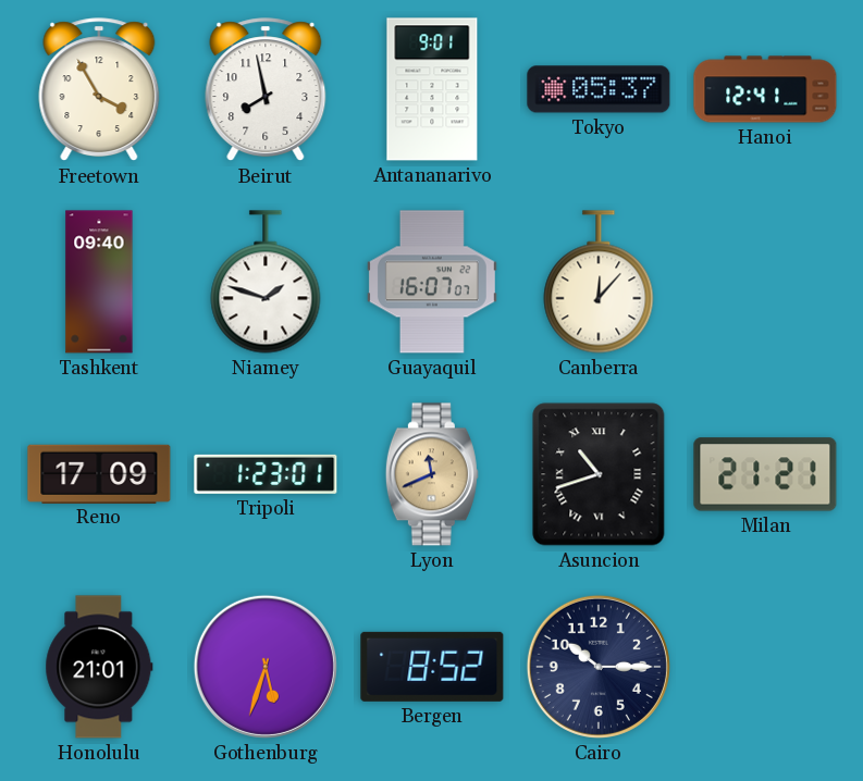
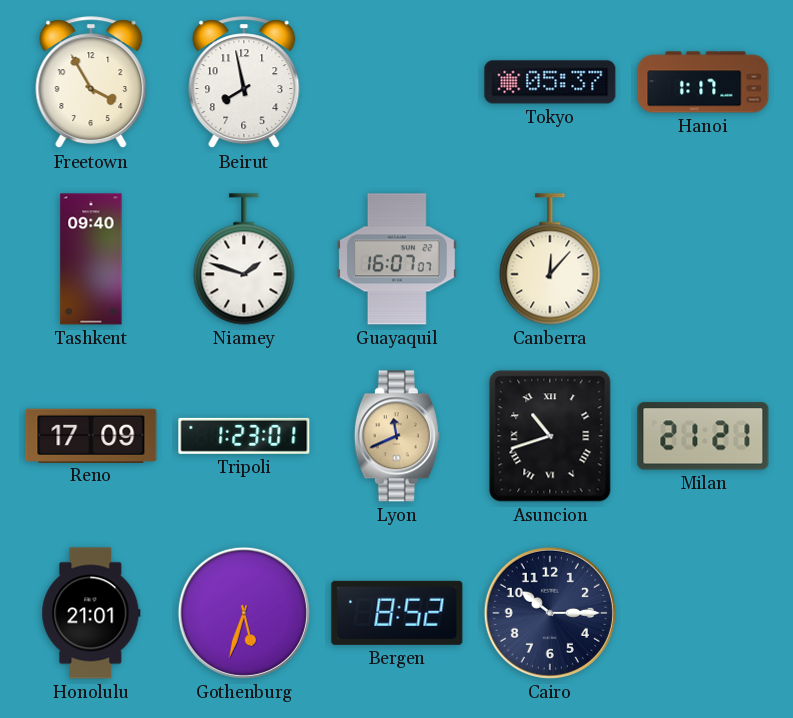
Antananarivo: 9:01 -> none
Hanoi: 12:41 -> 1:17
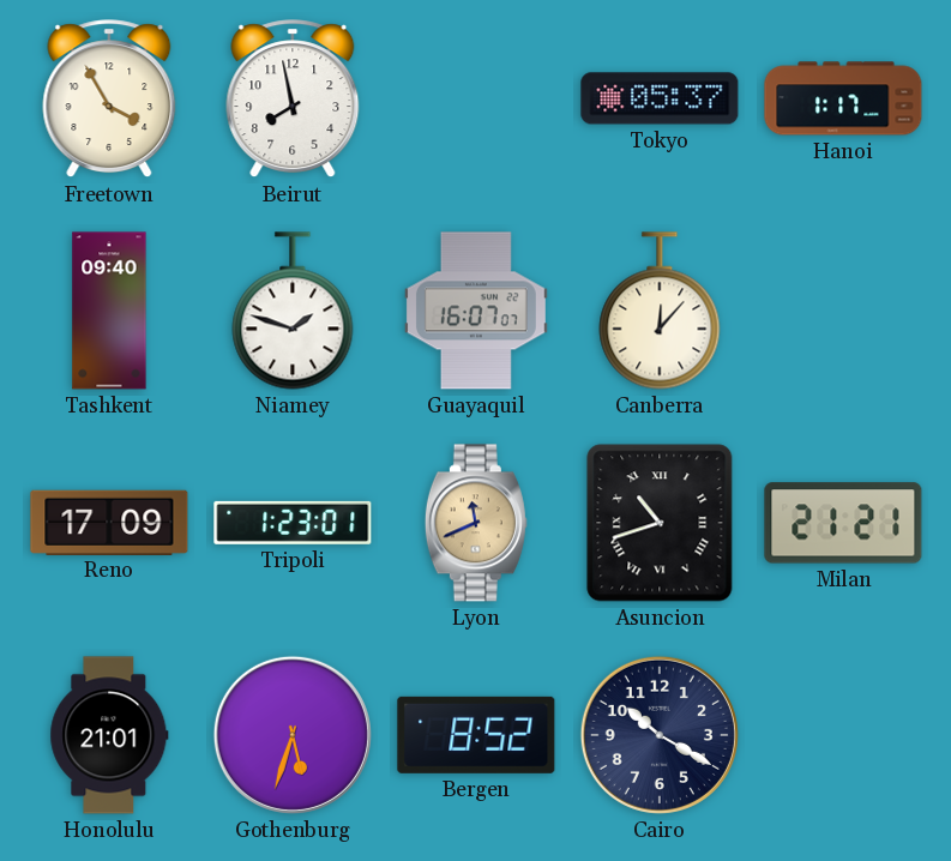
Cairo: 10:15 -> 10:20
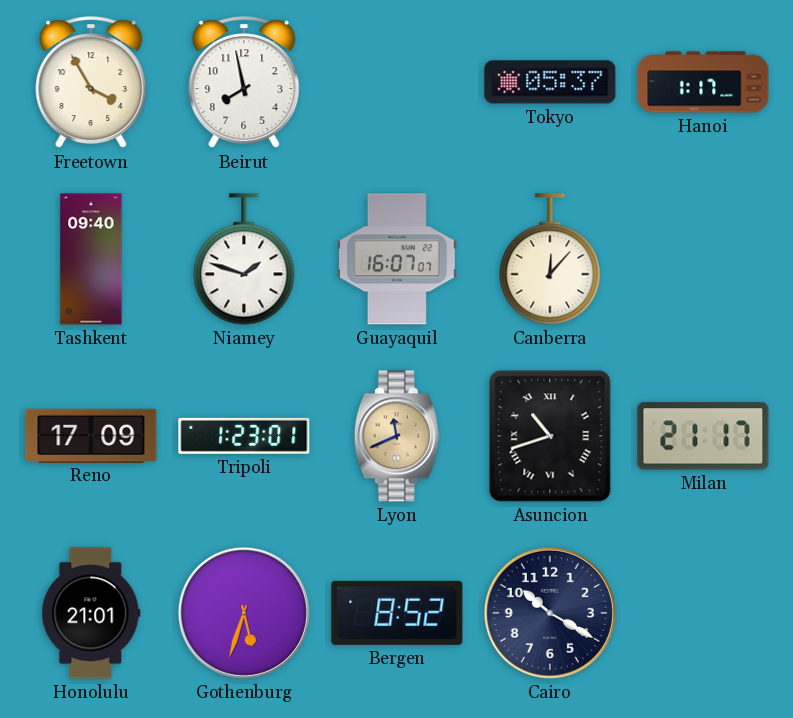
Milan: 21:21 -> 21:17
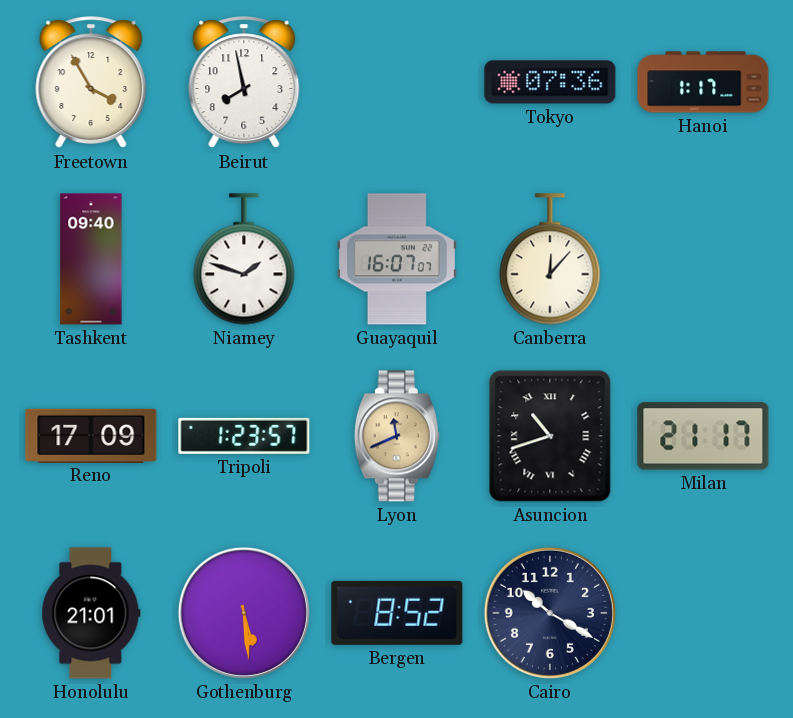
Tokyo: 05:37 -> 07:36
Tripoli: 1:23:01 -> 1:23:57
Gothenburg: 5:33 -> 5:29
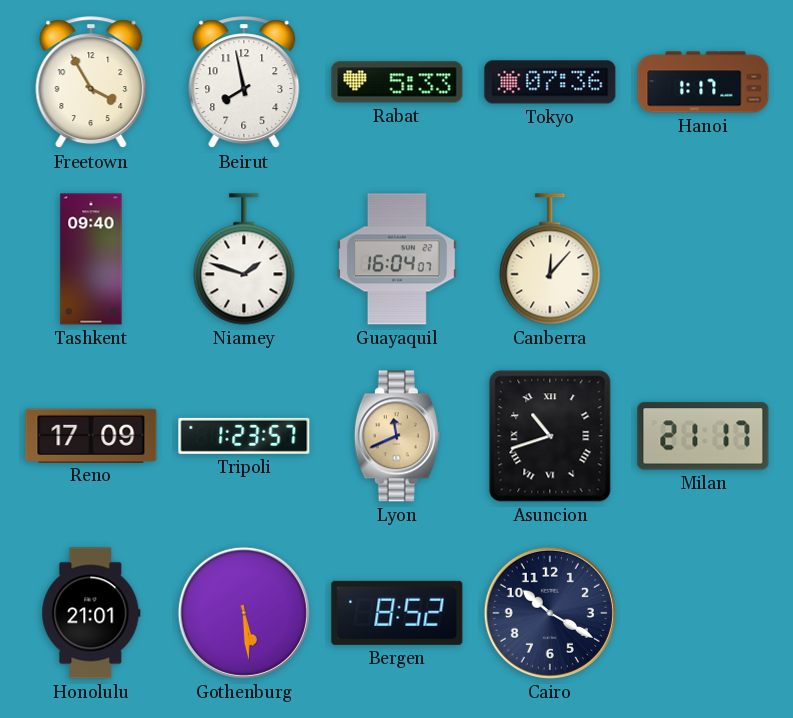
Rabat: none -> 5:33
Guayaquil: 16:07 -> 16:04
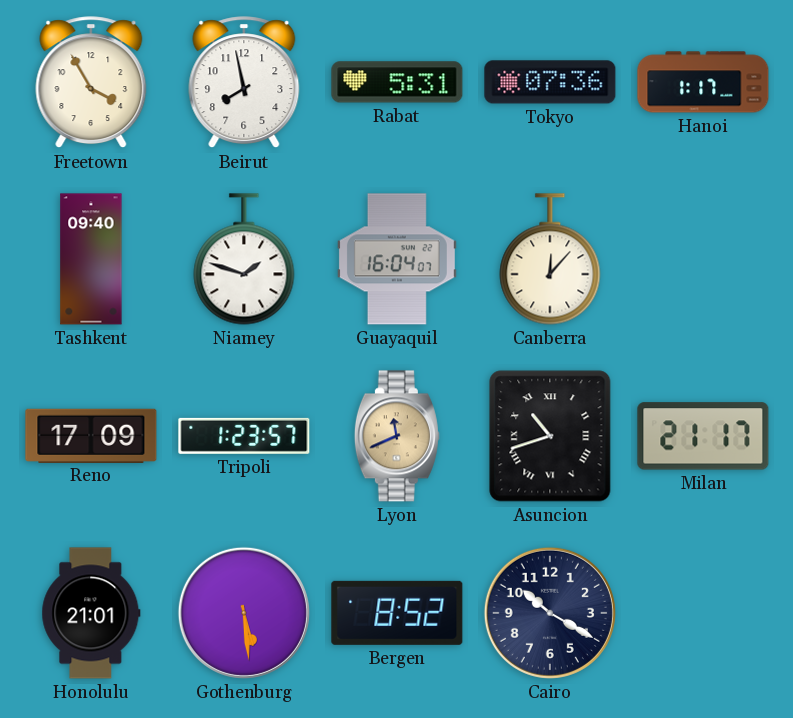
Rabat: 5:33 -> 5:31
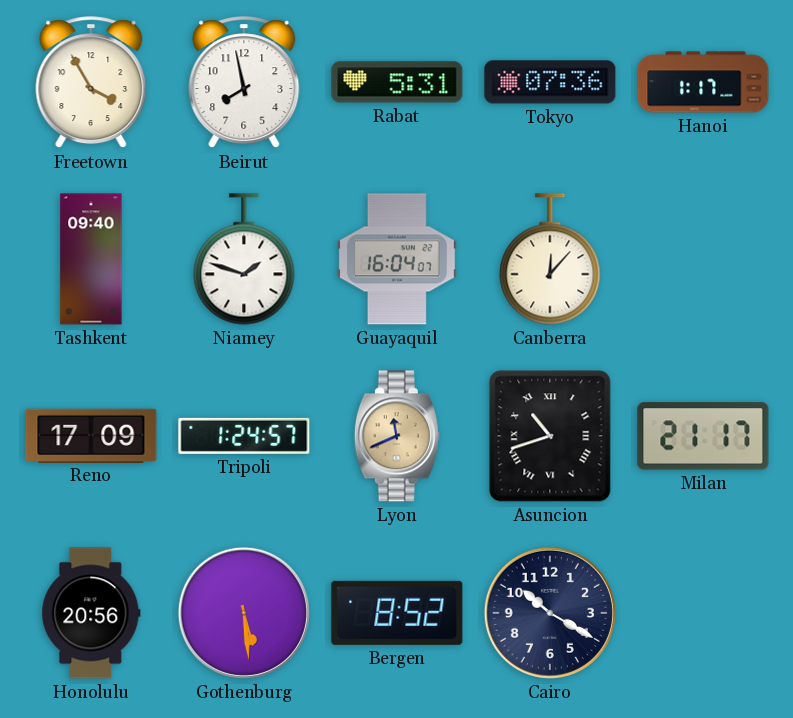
Tripoli: 1:23 -> 1:24
Honolulu: 21:01 -> 20:56
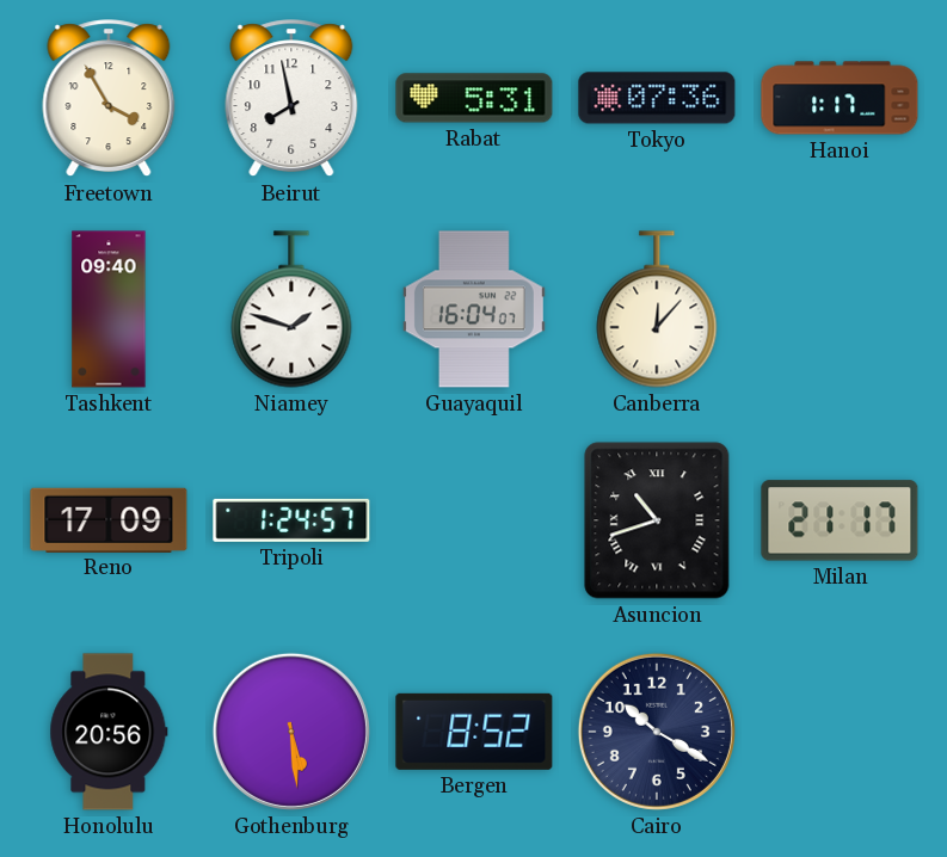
Lyon: 11:41 -> none
